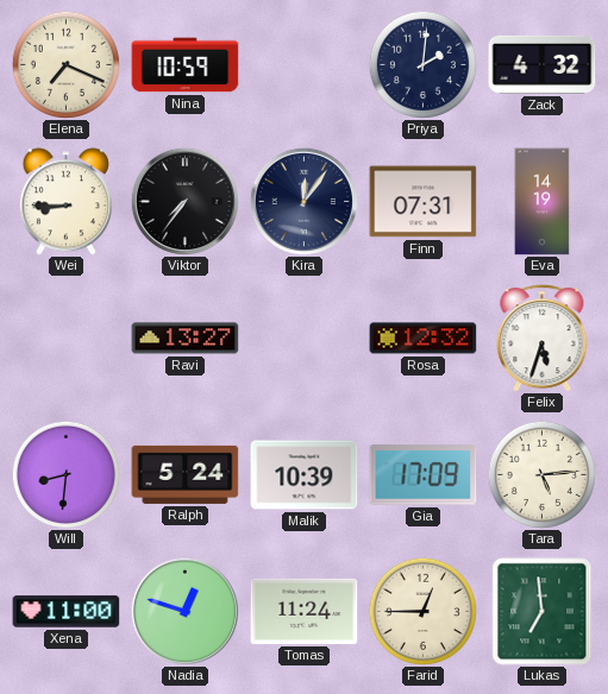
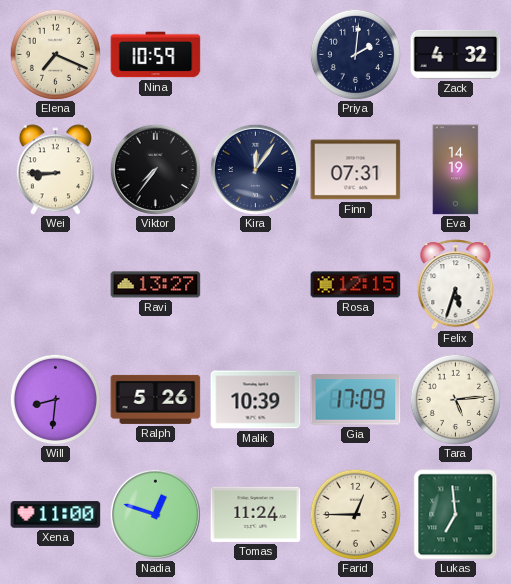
Rosa: 12:32 -> 12:15
Ralph: 5:24 -> 5:26
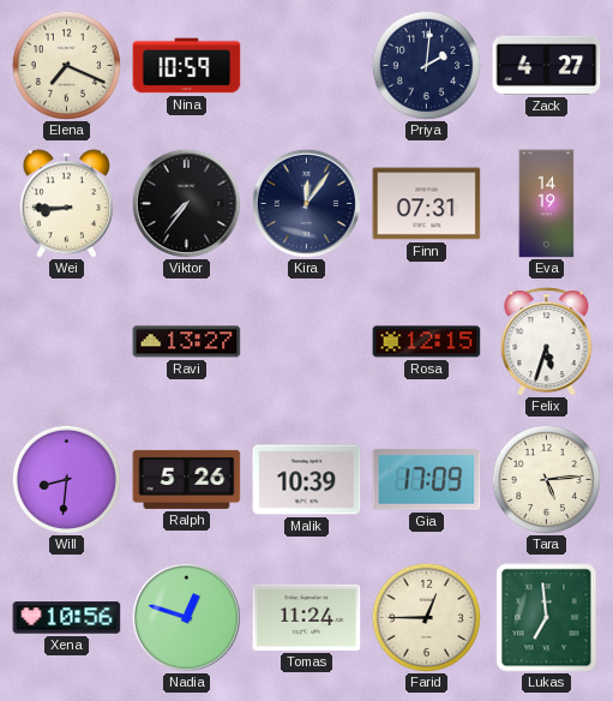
Zack: 4:32 -> 4:27
Xena: 11:00 -> 10:56
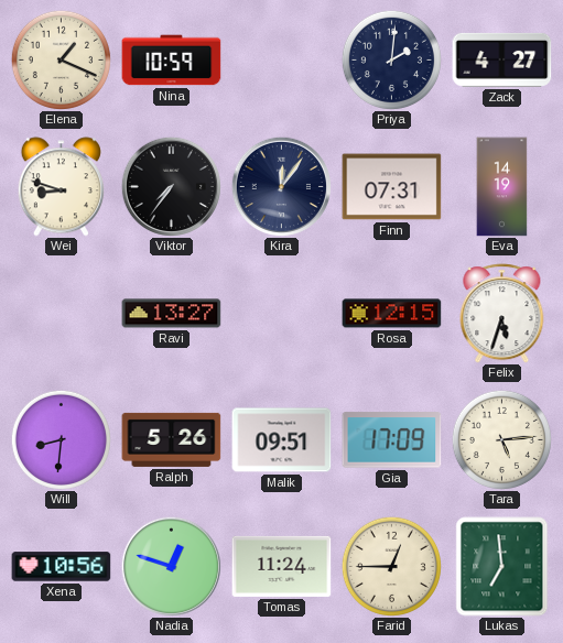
Elena: 7:19 -> 1:19
Wei: 8:45 -> 8:48
Malik: 10:39 -> 09:51
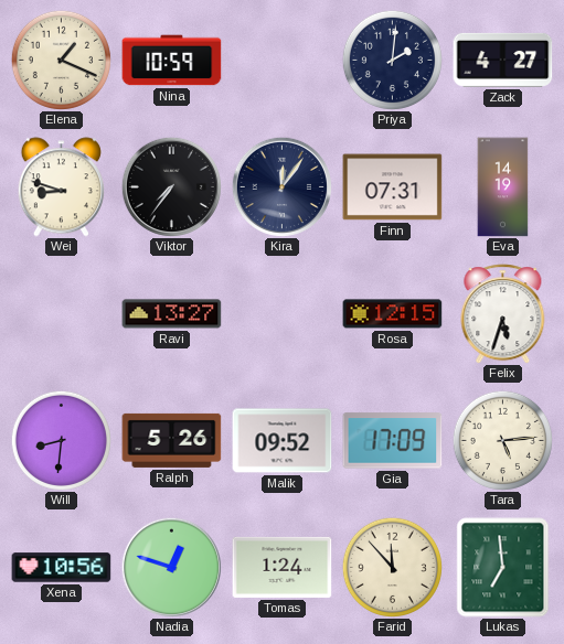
Malik: 09:51 -> 09:52
Tomas: 11:24 -> 1:24
Farid: 12:45 -> 11:53
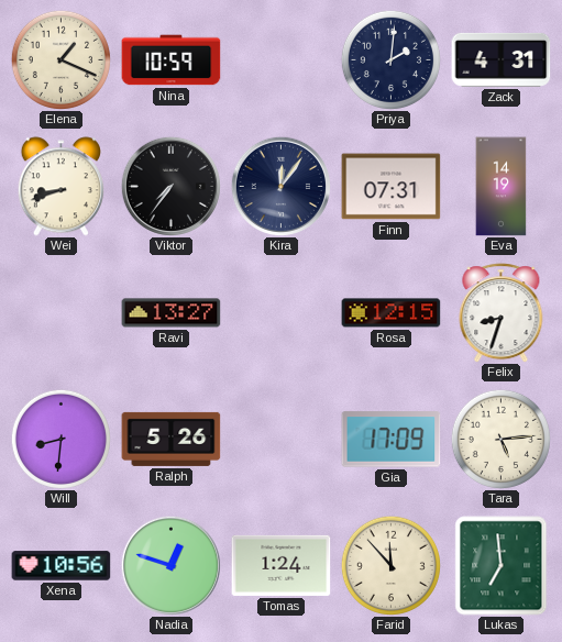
Zack: 4:27 -> 4:31
Wei: 8:48 -> 8:42
Felix: 5:33 -> 8:33
Malik: 09:52 -> none
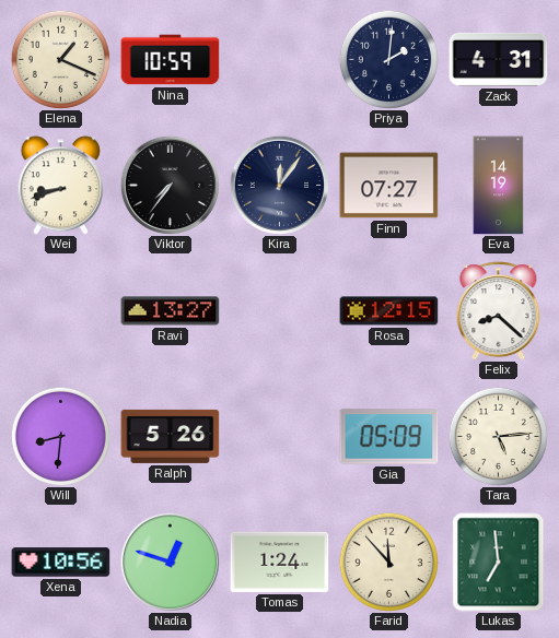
Finn: 07:31 -> 07:27
Felix: 8:33 -> 8:22
Gia: 17:09 -> 05:09
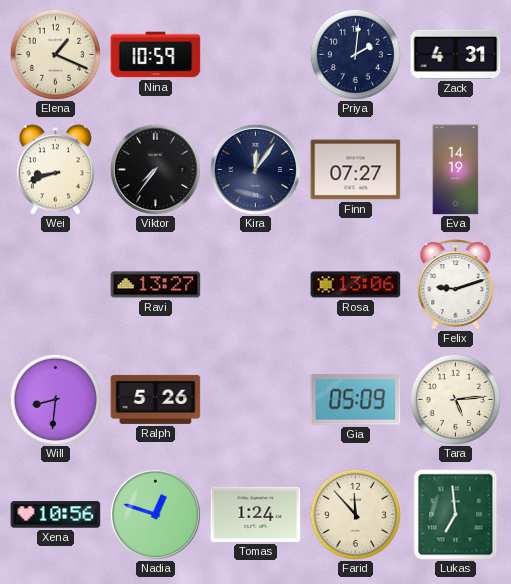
Rosa: 12:15 -> 13:06
Felix: 8:22 -> 9:12
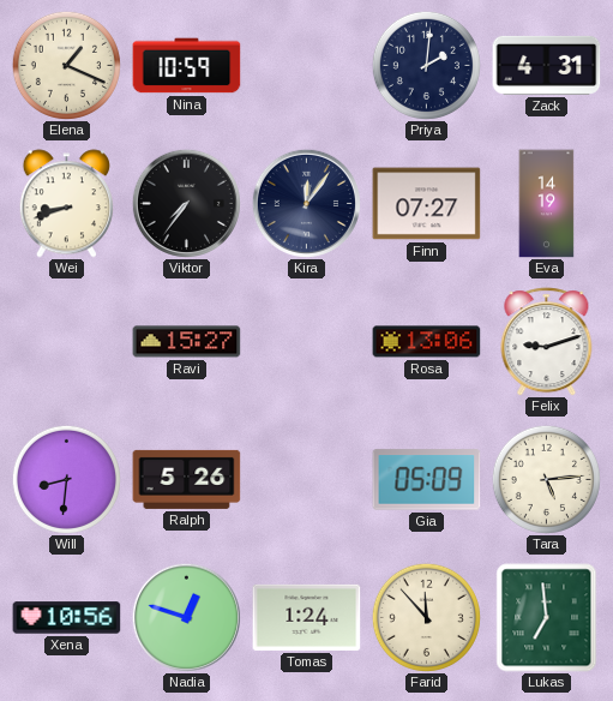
Ravi: 13:27 -> 15:27
